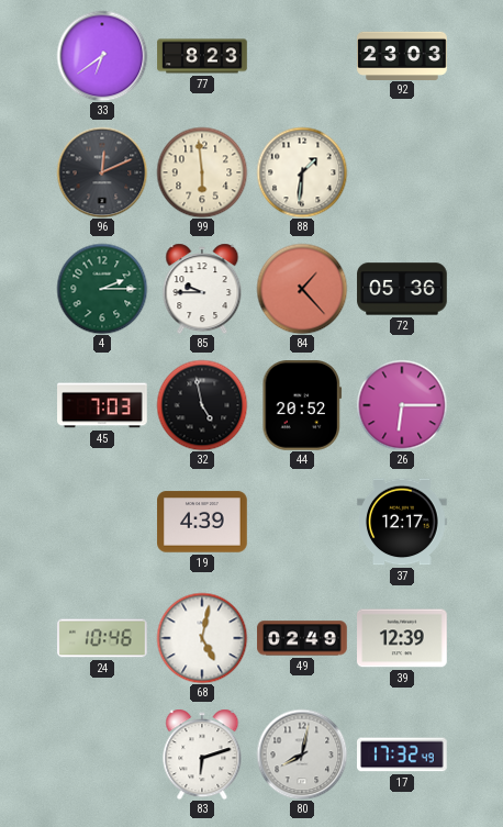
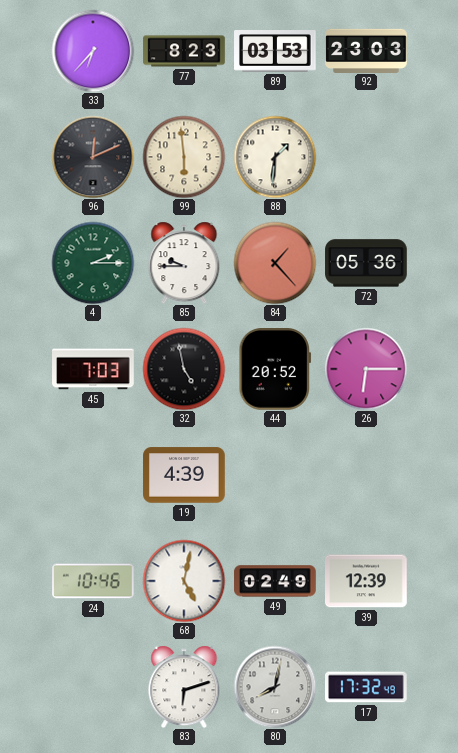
33: 6:39 -> 6:37
89: none -> 03:53
37: 12:17 -> none
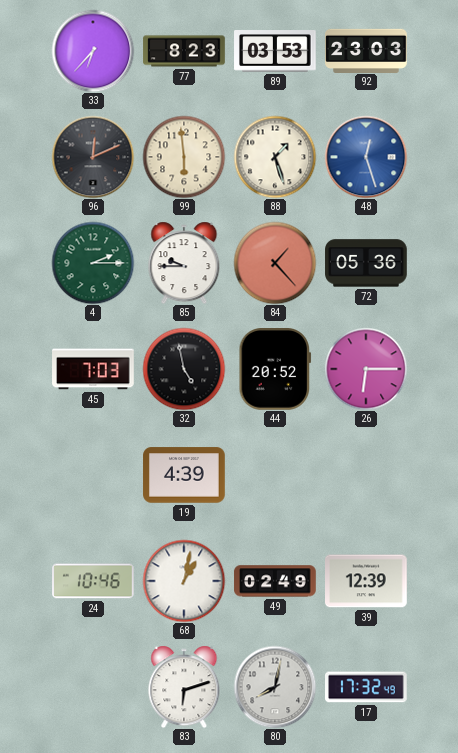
88: 1:31 -> 1:27
48: none -> 12:27
68: 5:02 -> 1:02
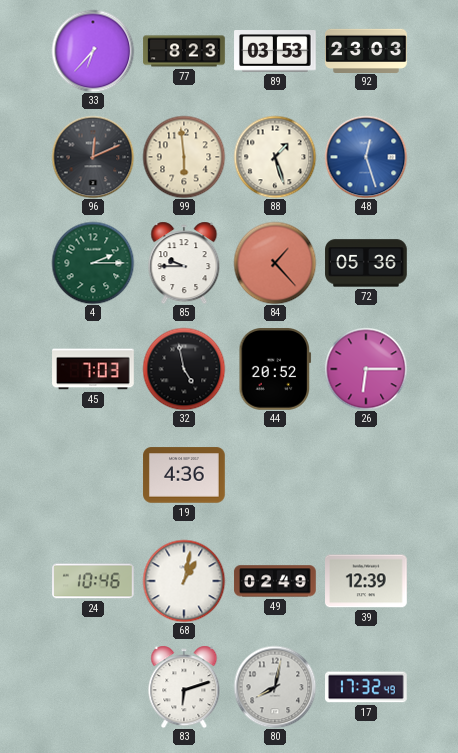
19: 4:39 -> 4:36
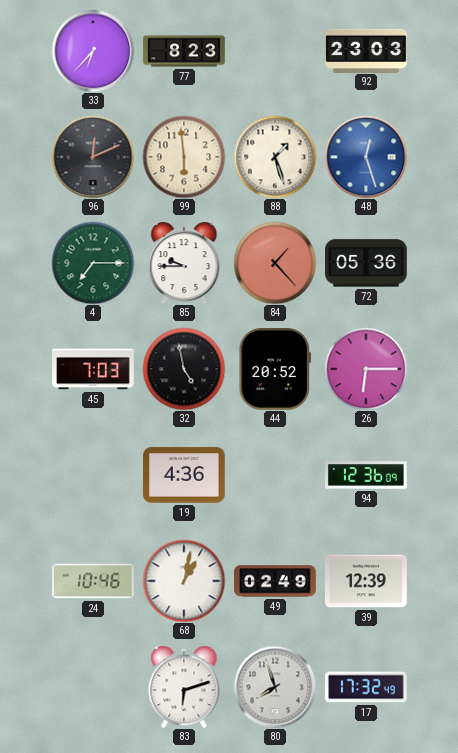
89: 03:53 -> none
4: 2:15 -> 7:15
94: none -> 12:36
80: 8:02 -> 7:57
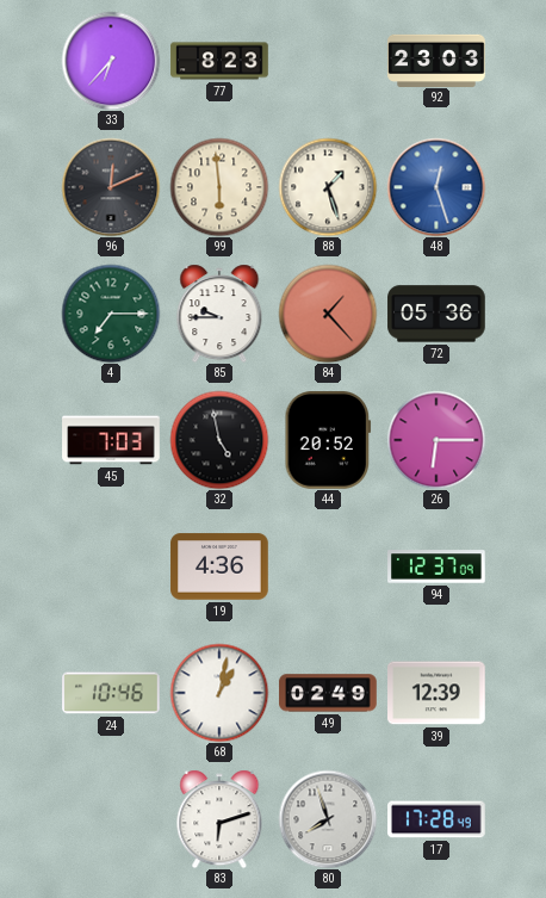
94: 12:36 -> 12:37
17: 17:32 -> 17:28
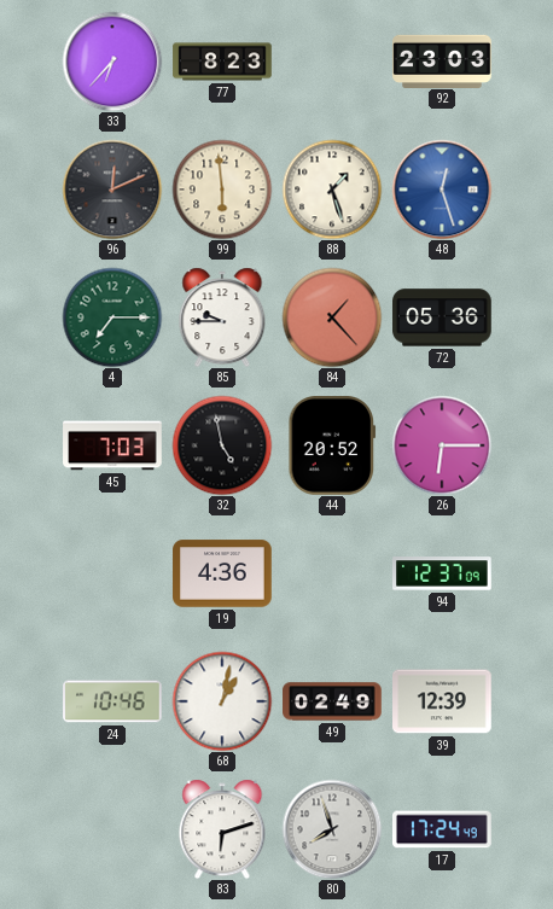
17: 17:28 -> 17:24
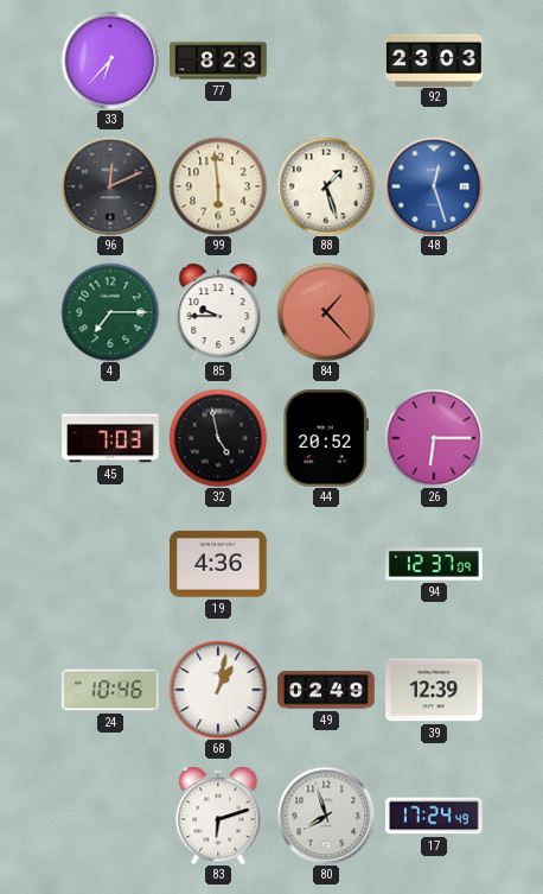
72: 05:36 -> none
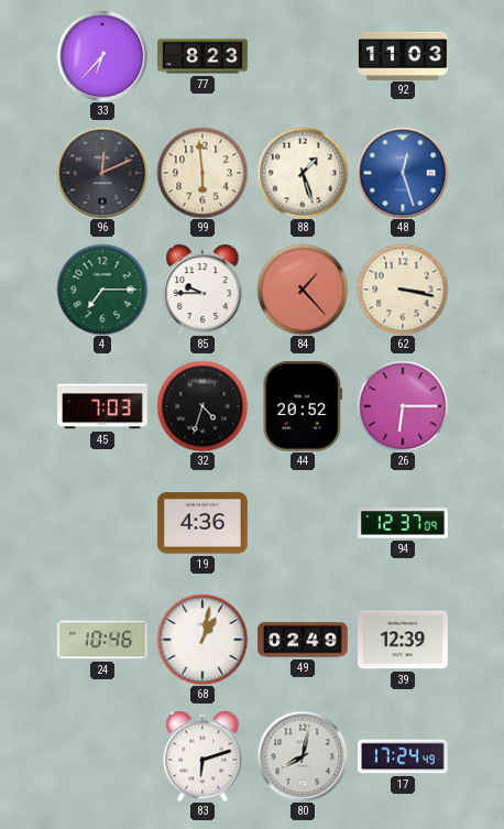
92: 23:03 -> 11:03
62: none -> 3:17
32: 4:58 -> 4:33
80: 7:57 -> 8:02
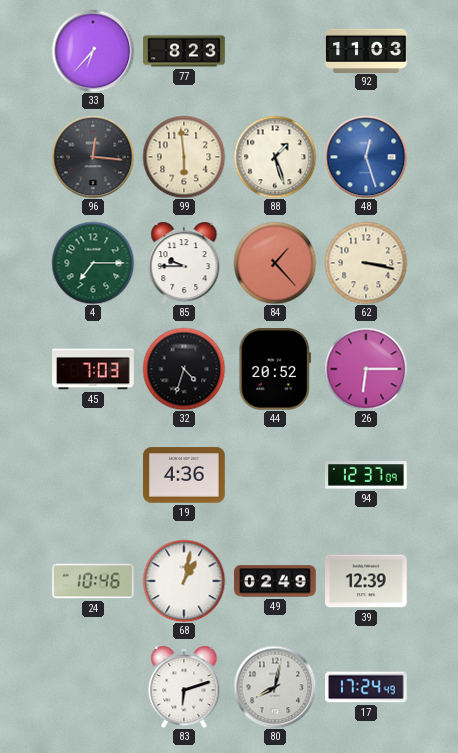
96: 12:11 -> 12:16
